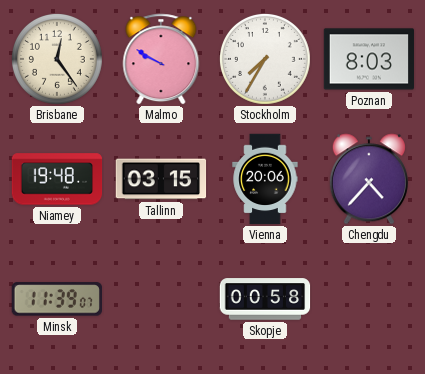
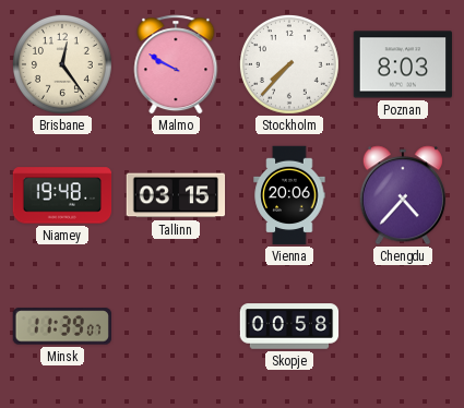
Stockholm: 7:35 -> 7:37
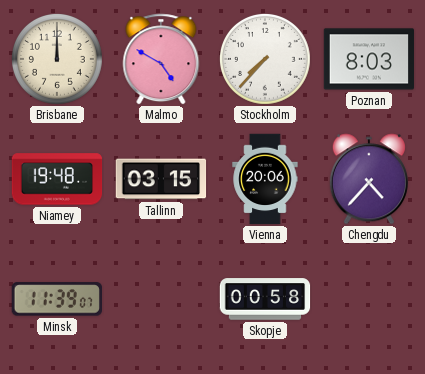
Brisbane: 12:24 -> 12:00
Malmo: 9:50 -> 4:50
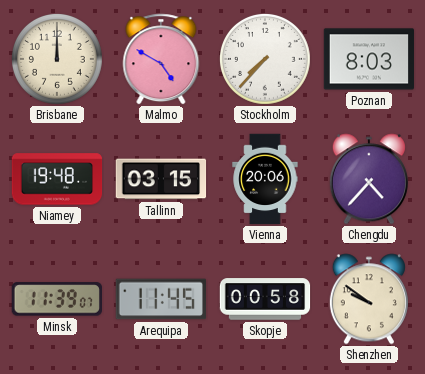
Arequipa: none -> 11:45
Shenzhen: none -> 9:51
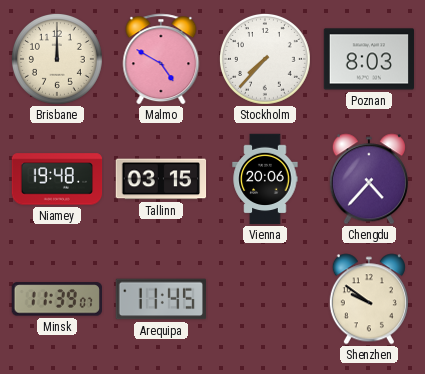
Skopje: 00:58 -> none
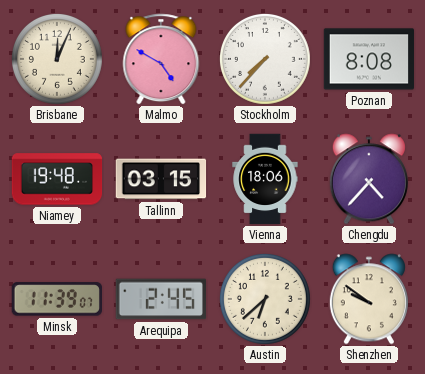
Brisbane: 12:00 -> 12:04
Poznan: 8:03 -> 8:08
Vienna: 20:06 -> 18:06
Arequipa: 11:45 -> 2:45
Austin: none -> 6:38
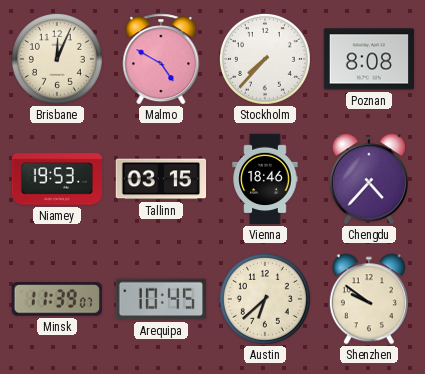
Niamey: 19:48 -> 19:53
Vienna: 18:06 -> 18:46
Arequipa: 2:45 -> 10:45
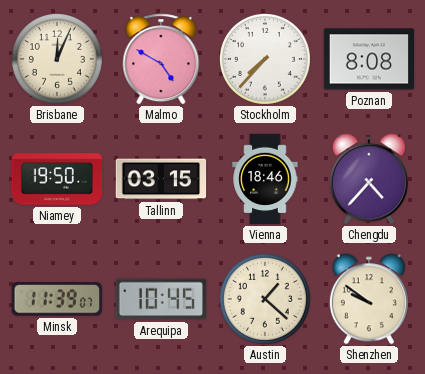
Niamey: 19:53 -> 19:50
Austin: 6:38 -> 1:22
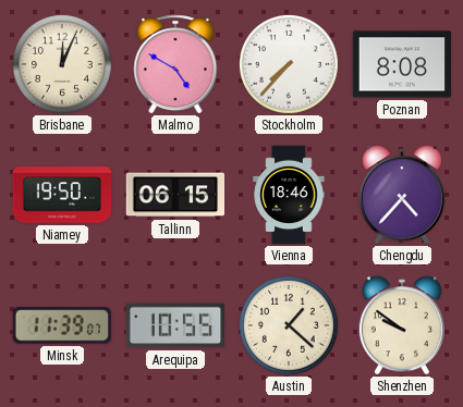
Tallinn: 03:15 -> 06:15
Arequipa: 10:45 -> 10:55
